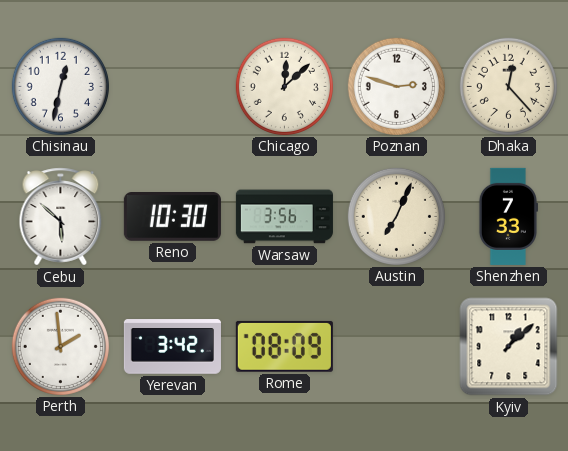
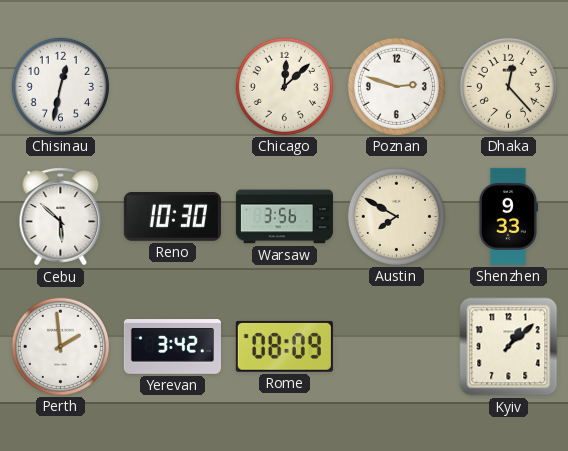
Austin: 7:04 -> 7:50
Shenzhen: 7:33 -> 9:33
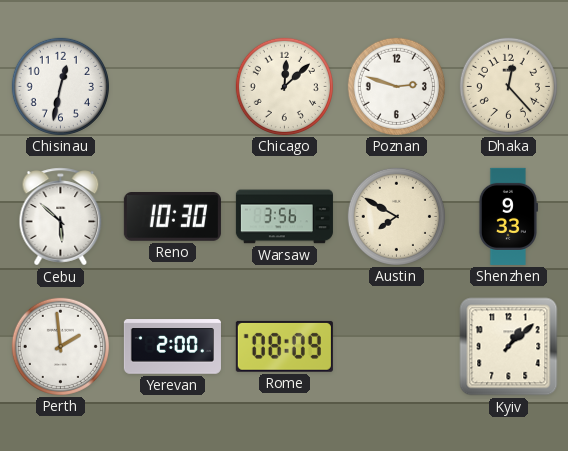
Yerevan: 3:42 -> 2:00
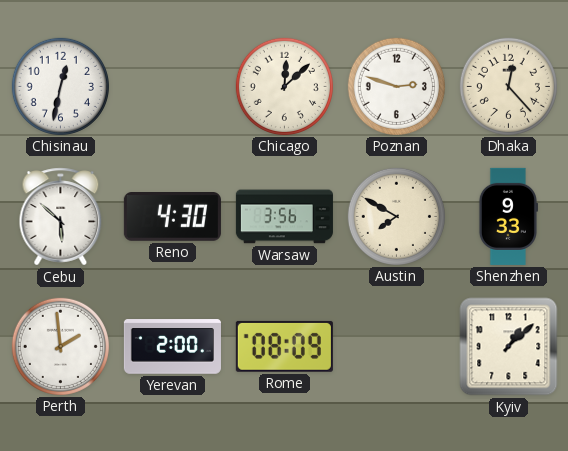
Reno: 10:30 -> 4:30
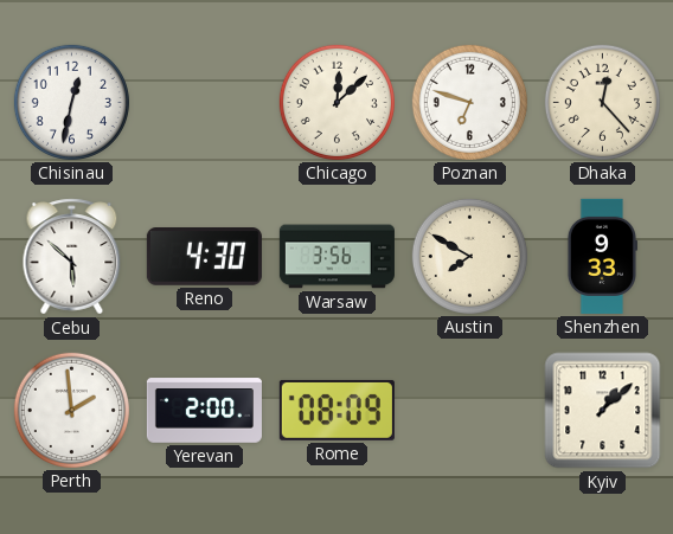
Poznan: 2:48 -> 6:48
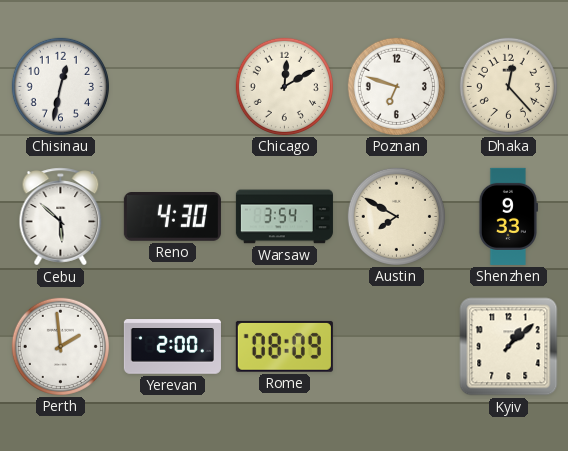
Chicago: 12:08 -> 12:10
Warsaw: 3:56 -> 3:54
